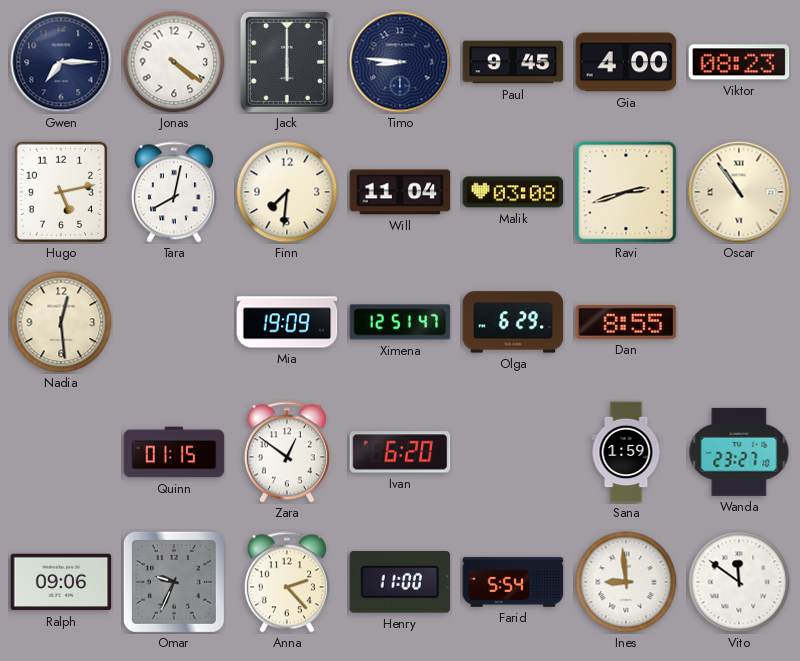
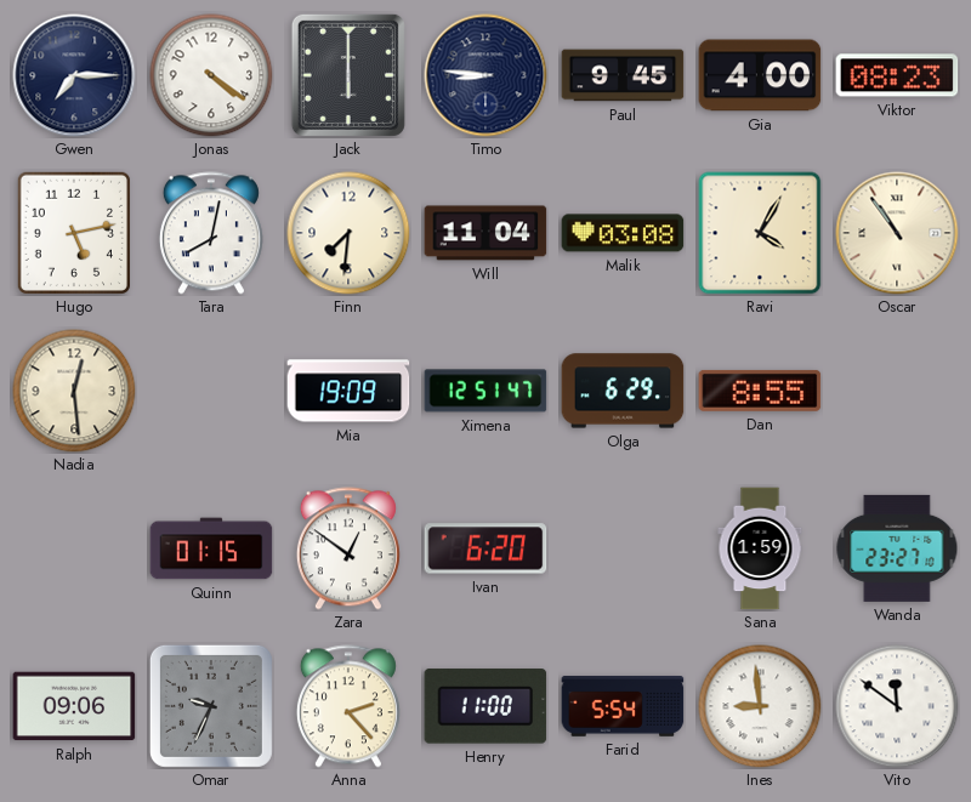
Ravi: 2:42 -> 4:05
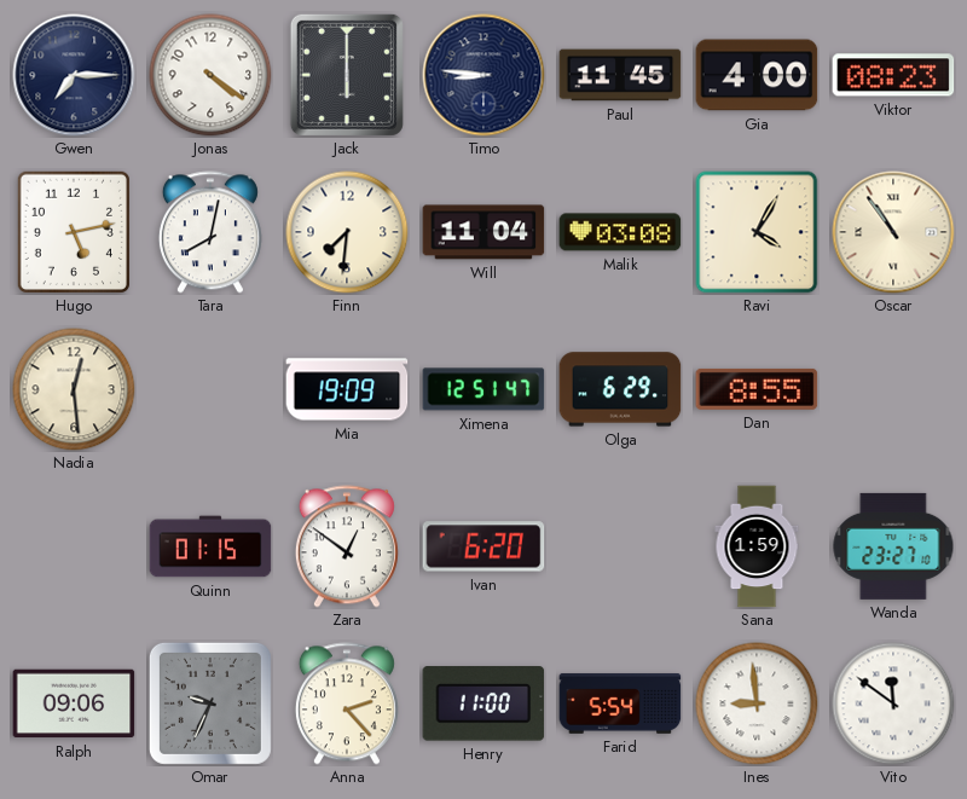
Paul: 9:45 -> 11:45
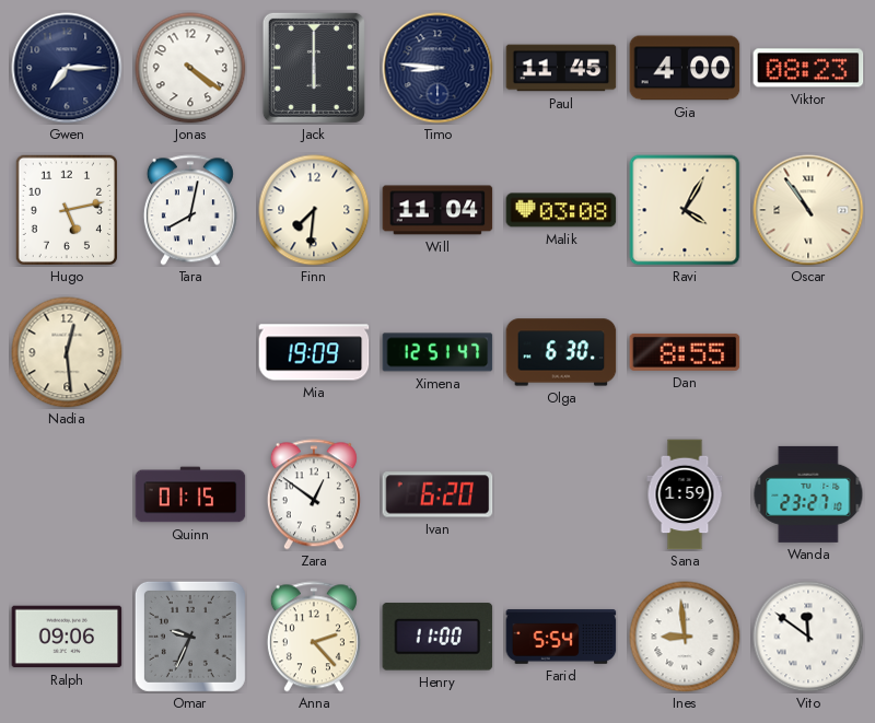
Olga: 6:29 -> 6:30
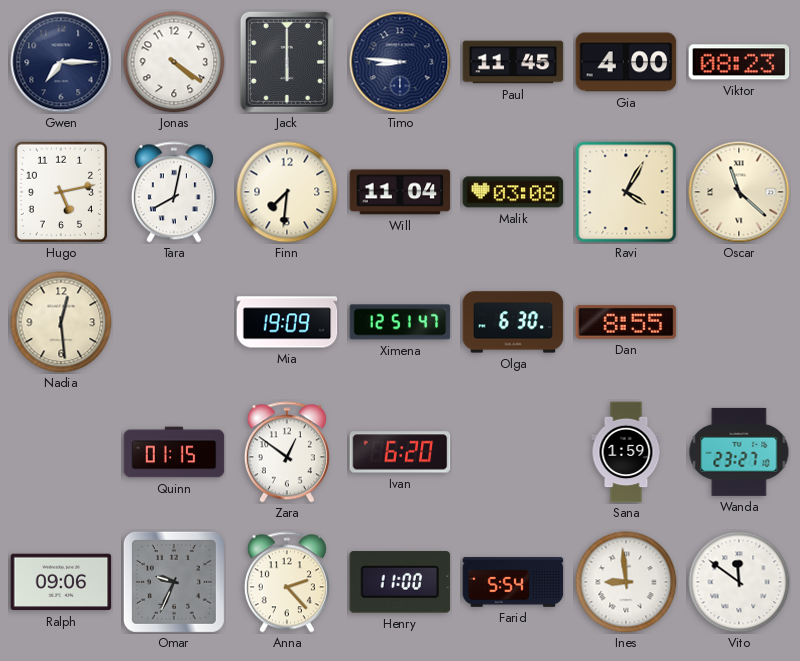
Oscar: 10:54 -> 11:22
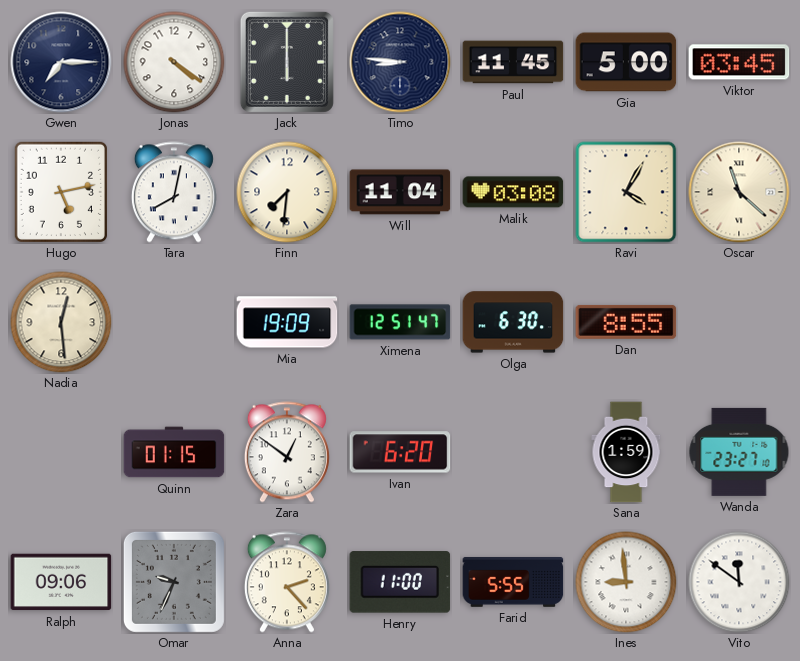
Gia: 4:00 -> 5:00
Viktor: 08:23 -> 03:45
Farid: 5:54 -> 5:55
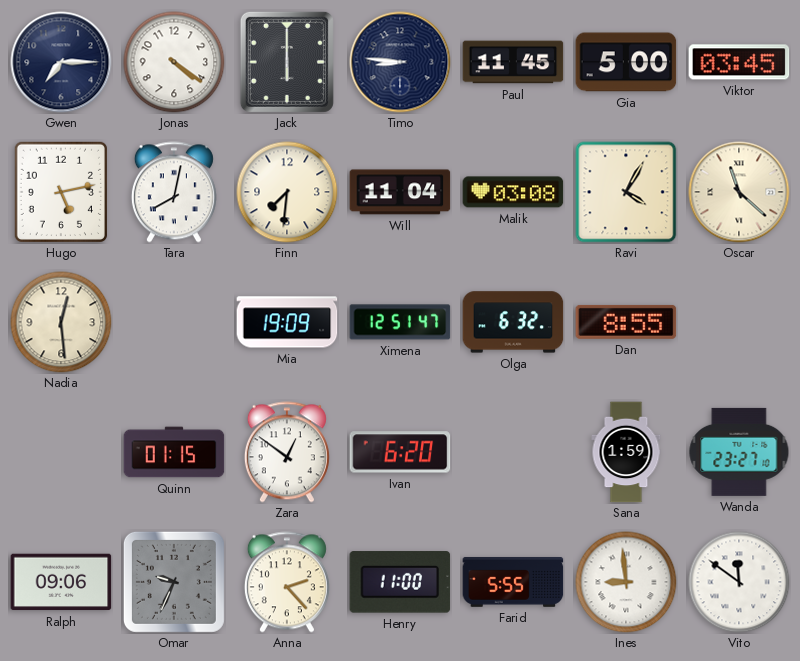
Olga: 6:30 -> 6:32
